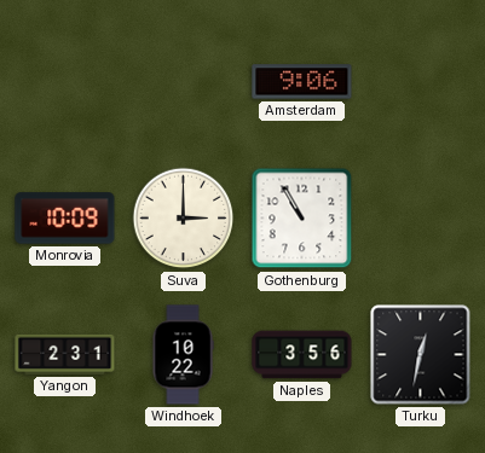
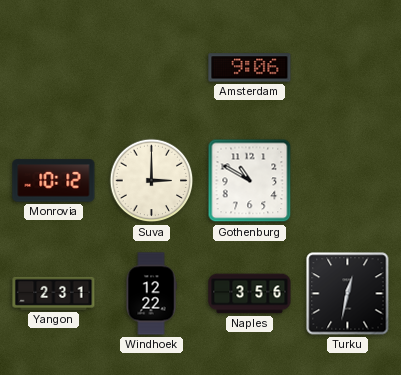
Monrovia: 10:09 -> 10:12
Gothenburg: 10:55 -> 10:50
Windhoek: 10:22 -> 12:22
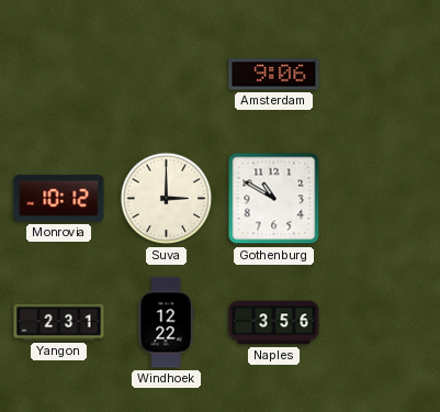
Turku: 12:32 -> none
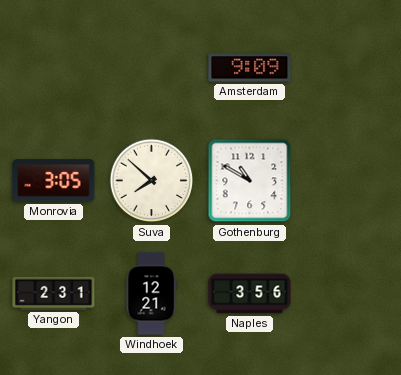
Amsterdam: 9:06 -> 9:09
Monrovia: 10:12 -> 3:05
Suva: 3:00 -> 7:52
Windhoek: 12:22 -> 12:21
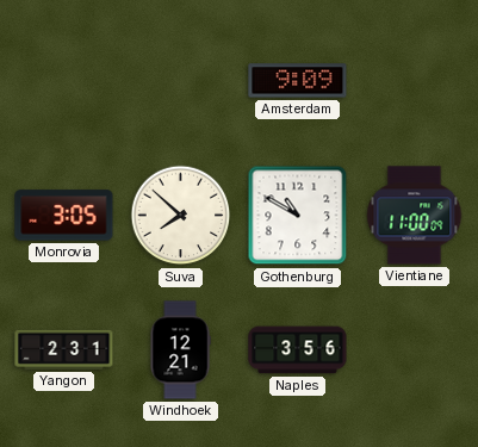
Vientiane: none -> 11:00
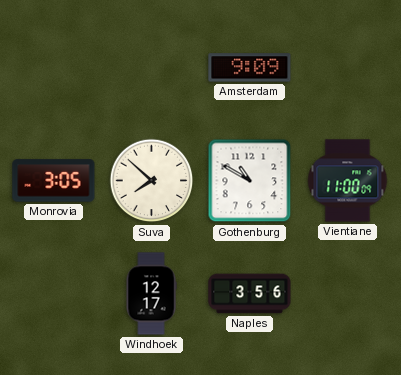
Yangon: 2:31 -> none
Windhoek: 12:21 -> 12:17
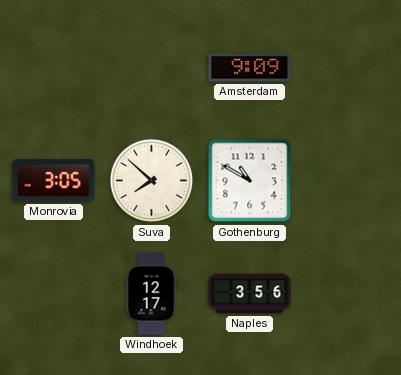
Vientiane: 11:00 -> none
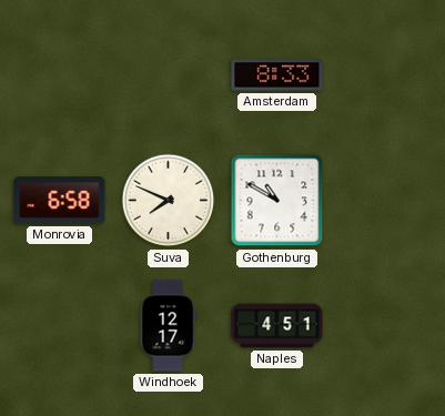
Amsterdam: 9:09 -> 8:33
Monrovia: 3:05 -> 6:58
Suva: 7:52 -> 7:49
Naples: 3:56 -> 4:51
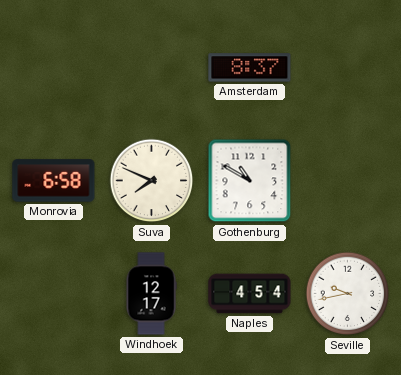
Amsterdam: 8:33 -> 8:37
Naples: 4:51 -> 4:54
Seville: none -> 9:43
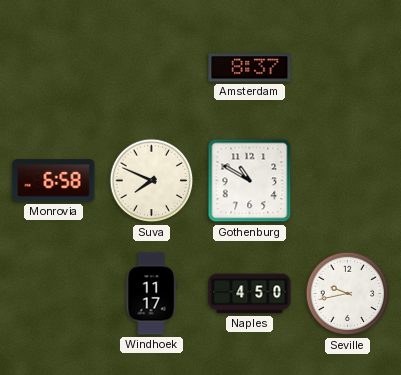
Windhoek: 12:17 -> 11:17
Naples: 4:54 -> 4:50
